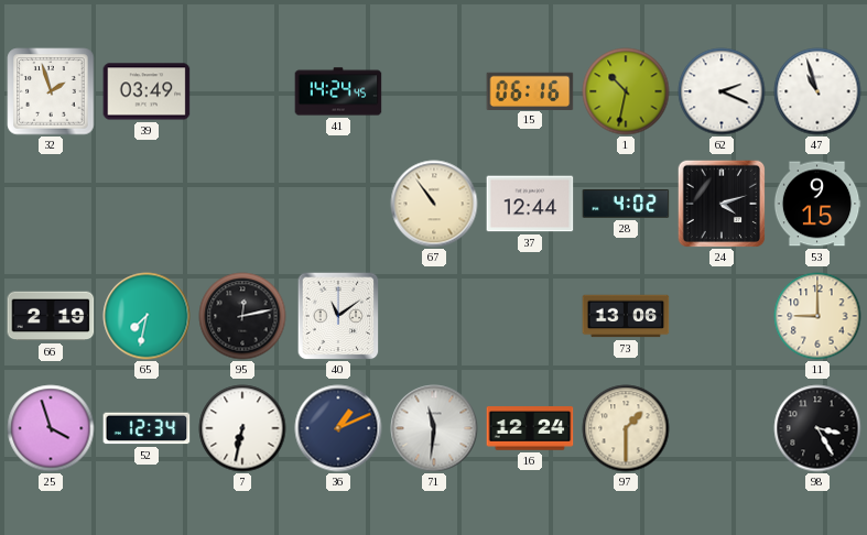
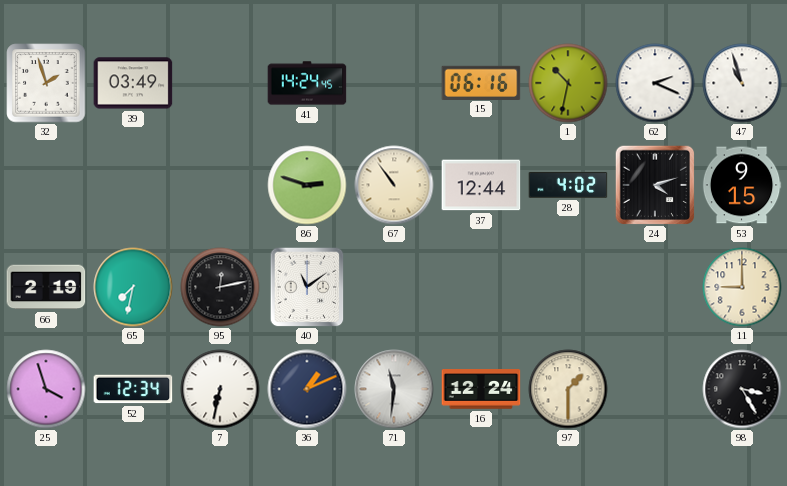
86: none -> 2:48
73: 13:06 -> none
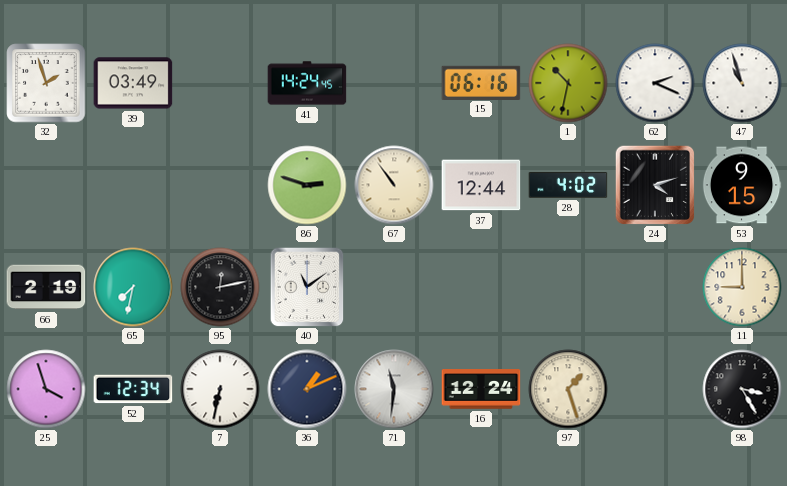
97: 1:30 -> 1:27
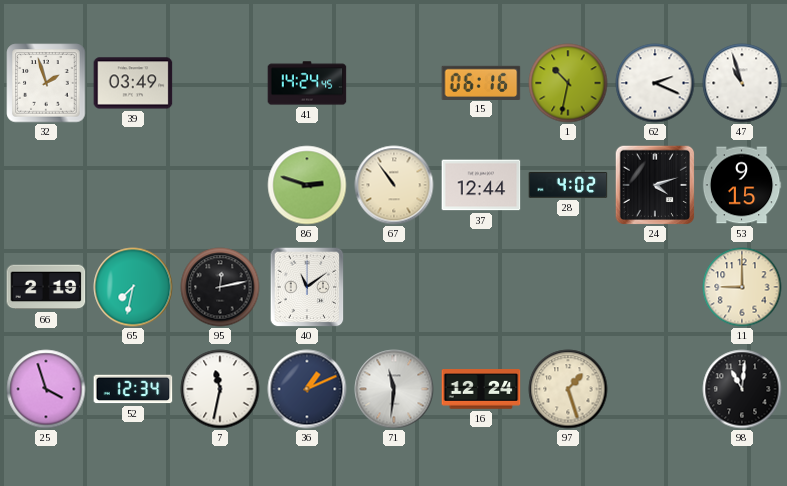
7: 6:32 -> 11:32
98: 3:25 -> 11:01
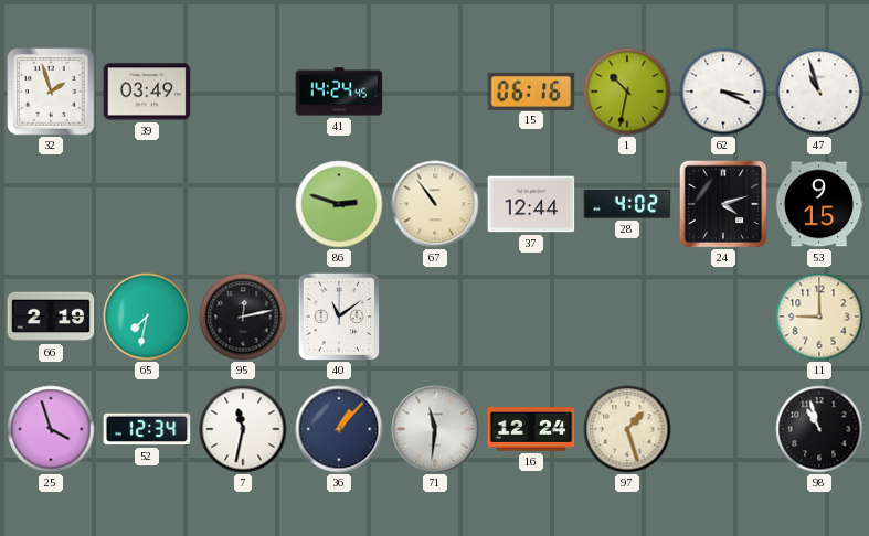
62: 2:19 -> 3:19
36: 1:11 -> 1:07
98: 11:01 -> 10:57
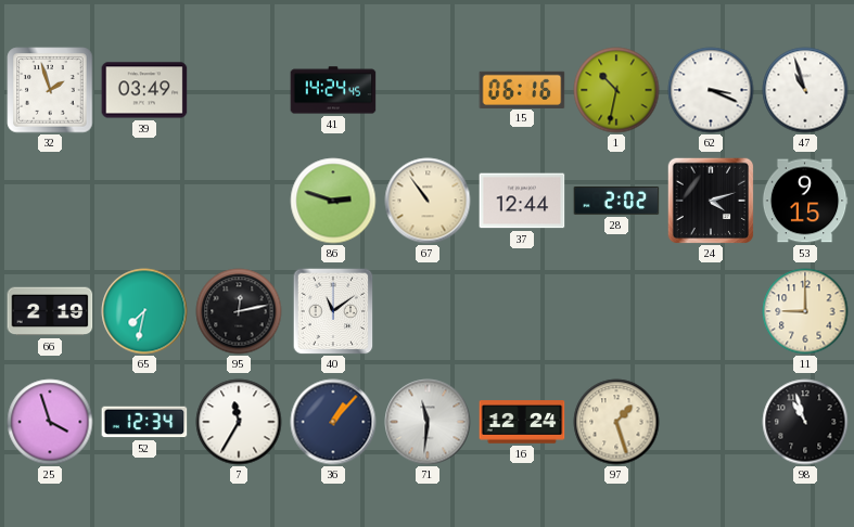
28: 4:02 -> 2:02
7: 11:32 -> 11:35
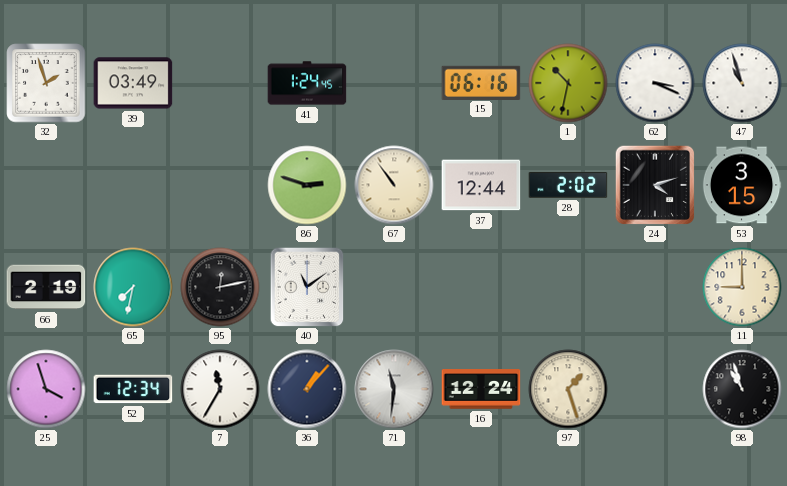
41: 14:24 -> 1:24
53: 9:15 -> 3:15
